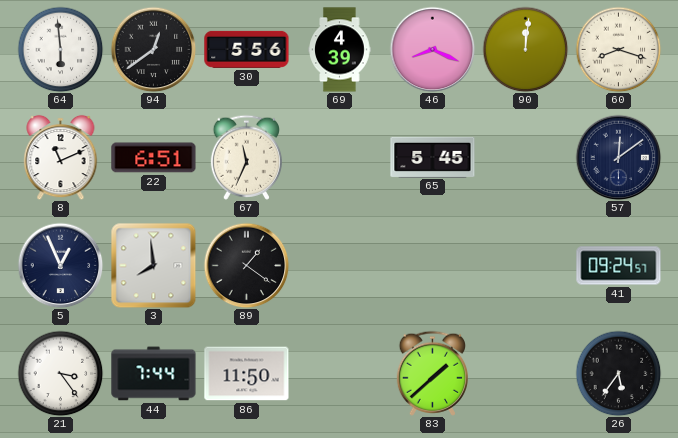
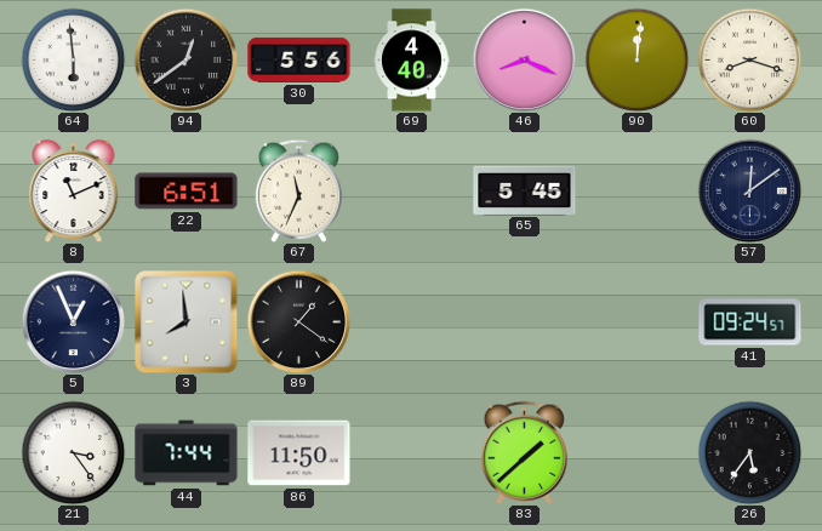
69: 4:39 -> 4:40
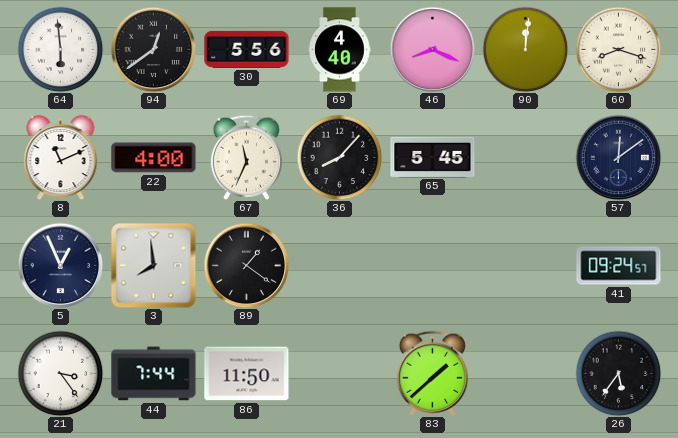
22: 6:51 -> 4:00
36: none -> 8:07
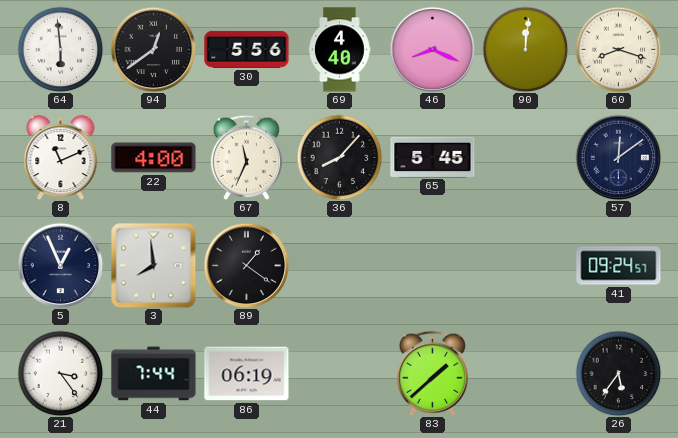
86: 11:50 -> 06:19
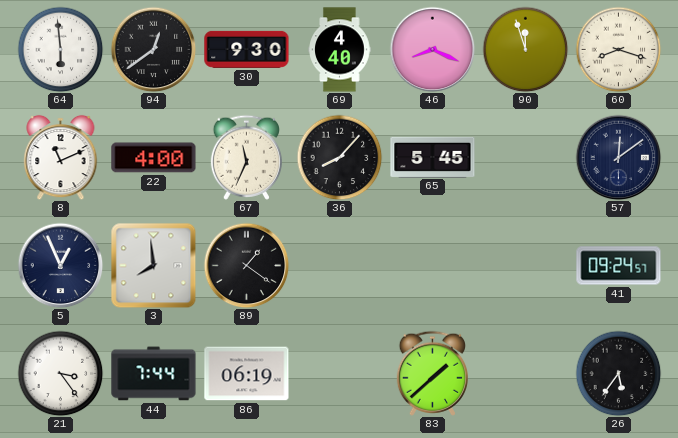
30: 5:56 -> 9:30
90: 12:01 -> 11:57
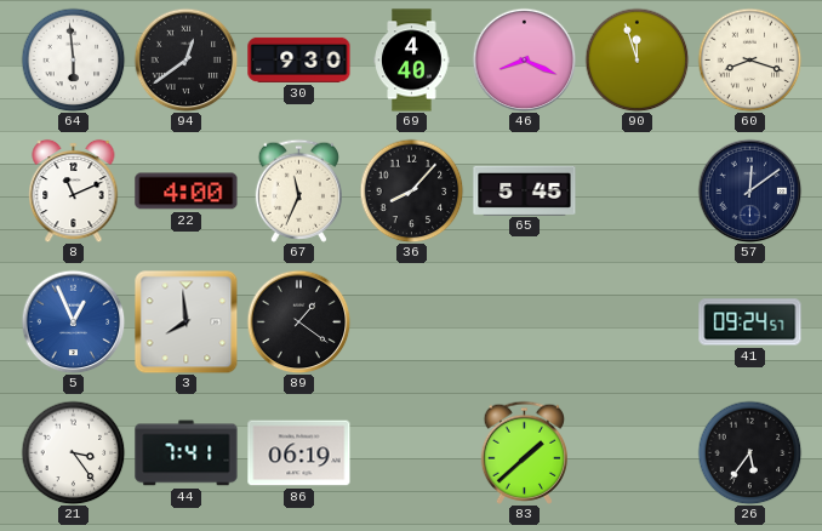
5 dial: navy -> blue
44: 7:44 -> 7:41
